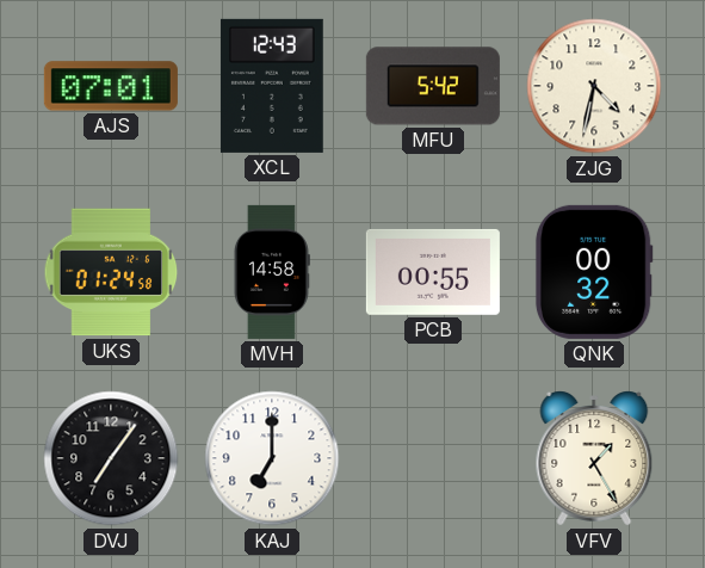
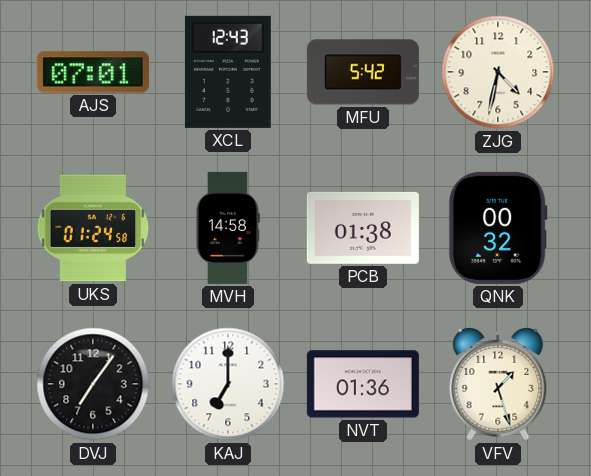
PCB: 00:55 -> 01:38
NVT: none -> 01:36
VFV: 1:25 -> 1:27
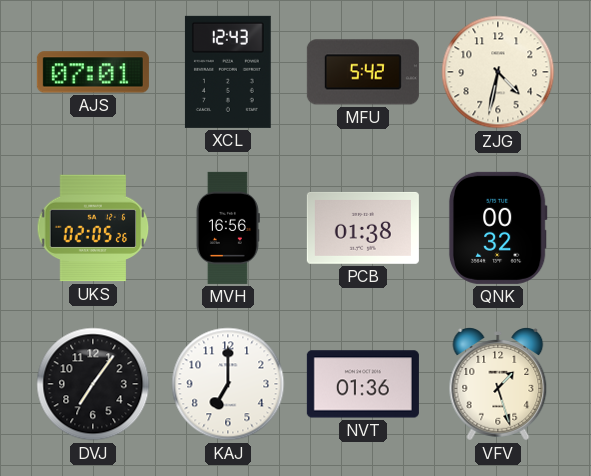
UKS: 01:24 -> 02:05
MVH: 14:58 -> 16:56
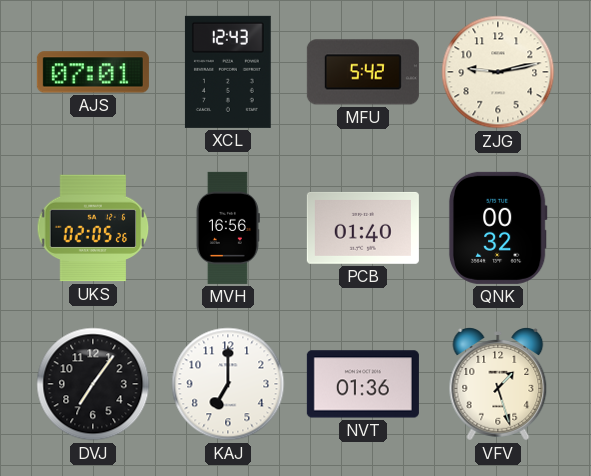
ZJG: 4:32 -> 9:13
PCB: 01:38 -> 01:40
